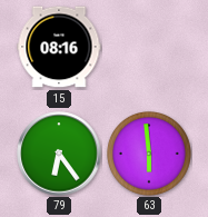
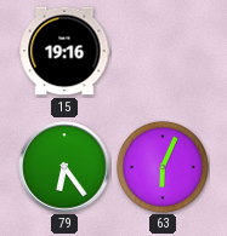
15: 08:16 -> 19:16
63: 5:59 -> 6:04
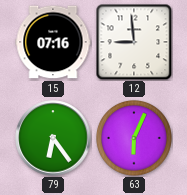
15: 19:16 -> 07:16
12: none -> 8:59
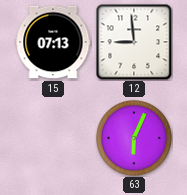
15: 07:16 -> 07:13
79: 6:24 -> none
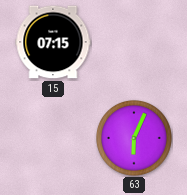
15: 07:13 -> 07:15
12: 8:59 -> none
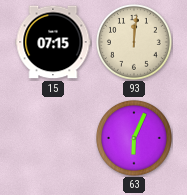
93: none -> 12:01
